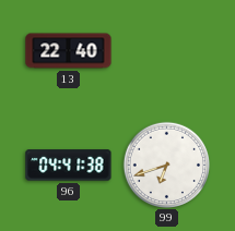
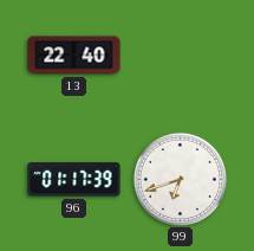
96: 04:41 -> 01:17
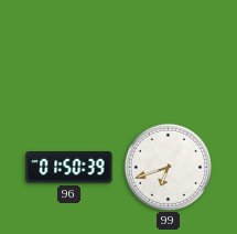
13: 22:40 -> none
96: 01:17 -> 01:50
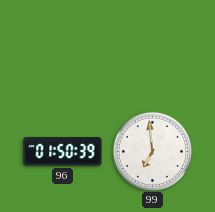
99: 6:42 -> 6:59
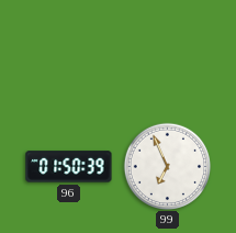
99: 6:59 -> 6:56
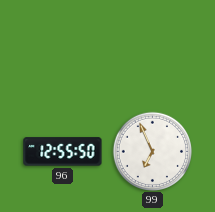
96: 01:50 -> 12:55
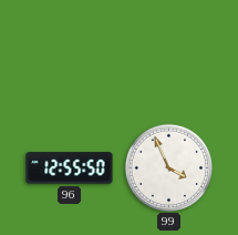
99: 6:56 -> 3:56
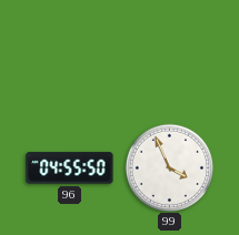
96: 12:55 -> 04:55
